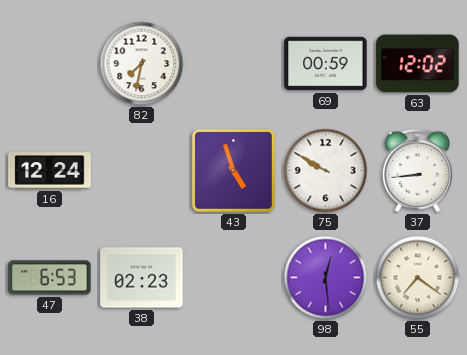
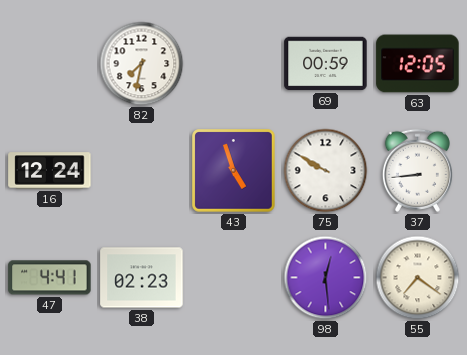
63: 12:02 -> 12:05
47: 6:53 -> 4:41
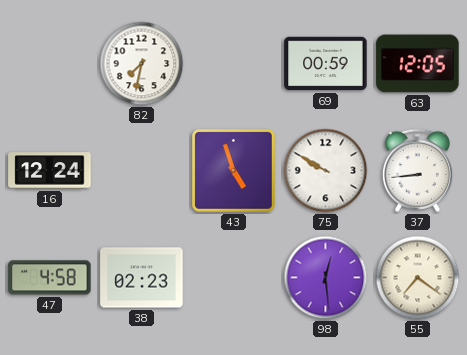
47: 4:41 -> 4:58
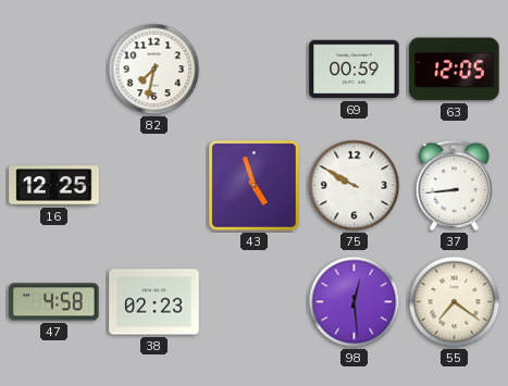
16: 12:24 -> 12:25
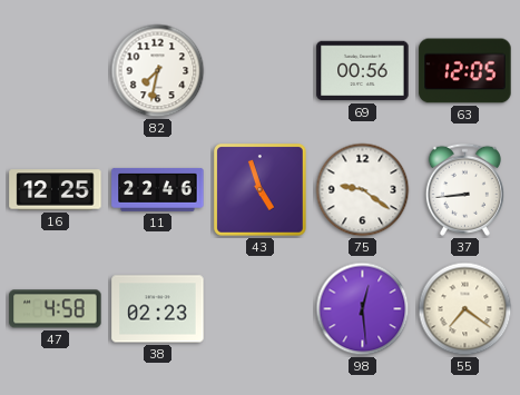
69: 00:59 -> 00:56
11: none -> 22:46
75: 9:50 -> 9:21
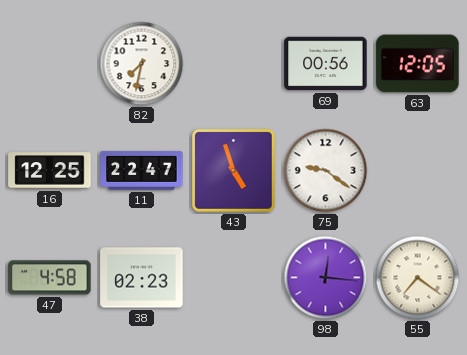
11: 22:46 -> 22:47
37: 8:44 -> none
98: 12:29 -> 12:16
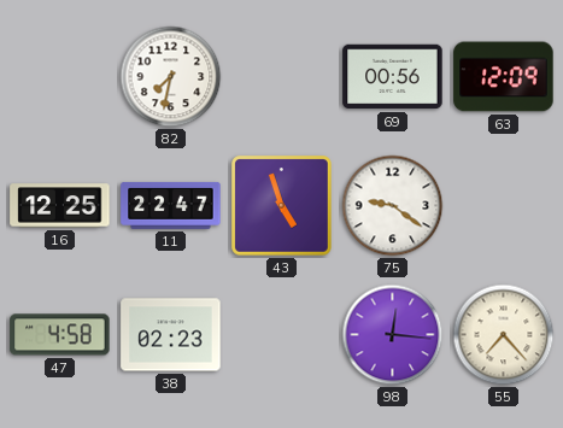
63: 12:05 -> 12:09
55: 7:21 -> 7:23
